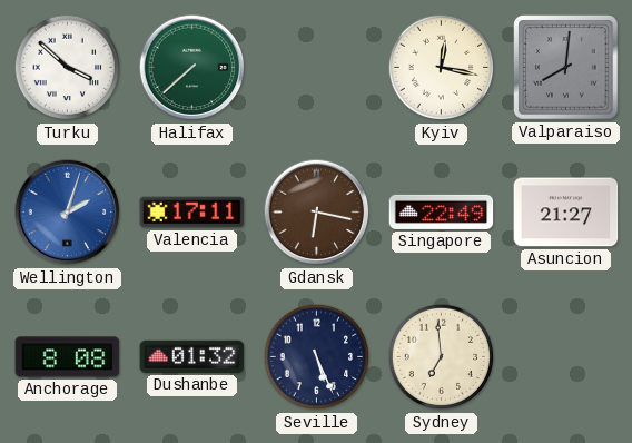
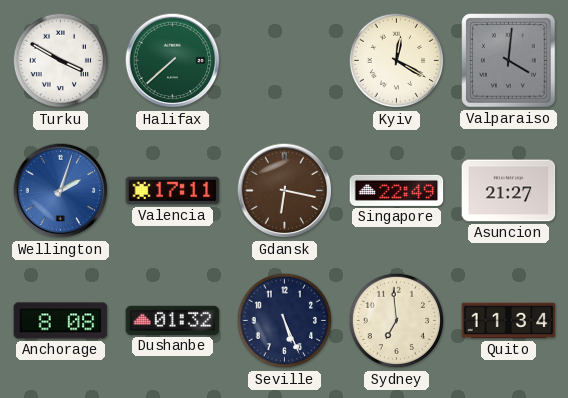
Turku: 3:52 -> 3:50
Kyiv: 12:17 -> 12:20
Valparaiso: 8:01 -> 4:01
Quito: none -> 11:34
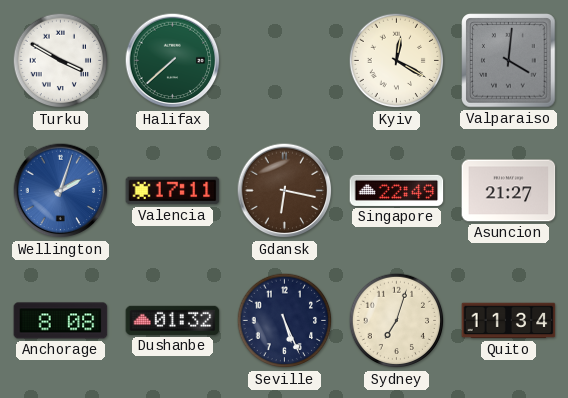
Sydney: 6:59 -> 7:03
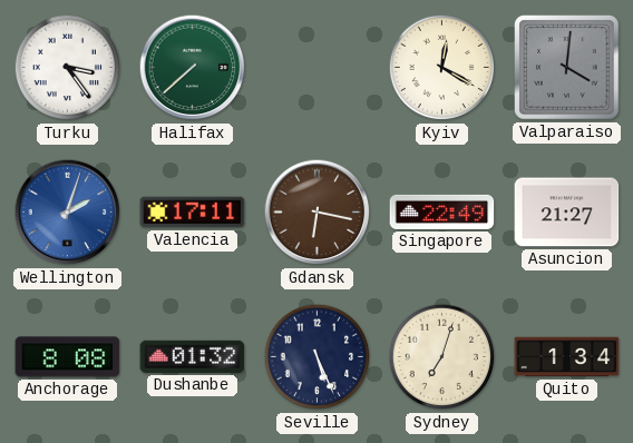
Turku: 3:50 -> 3:24
Quito: 11:34 -> 1:34
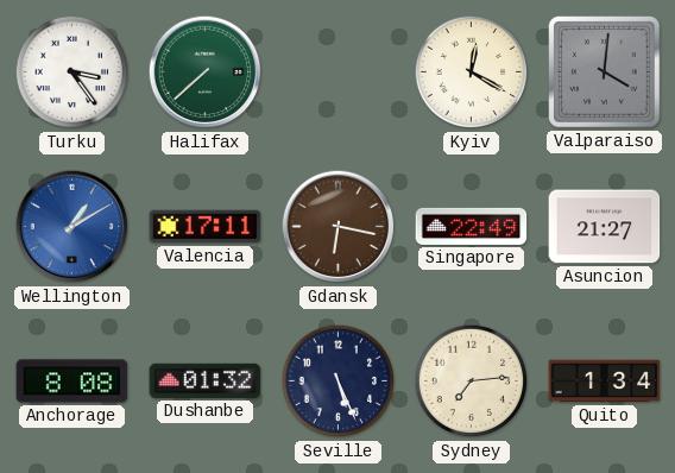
Wellington: 2:03 -> 1:10
Sydney: 7:03 -> 7:14
